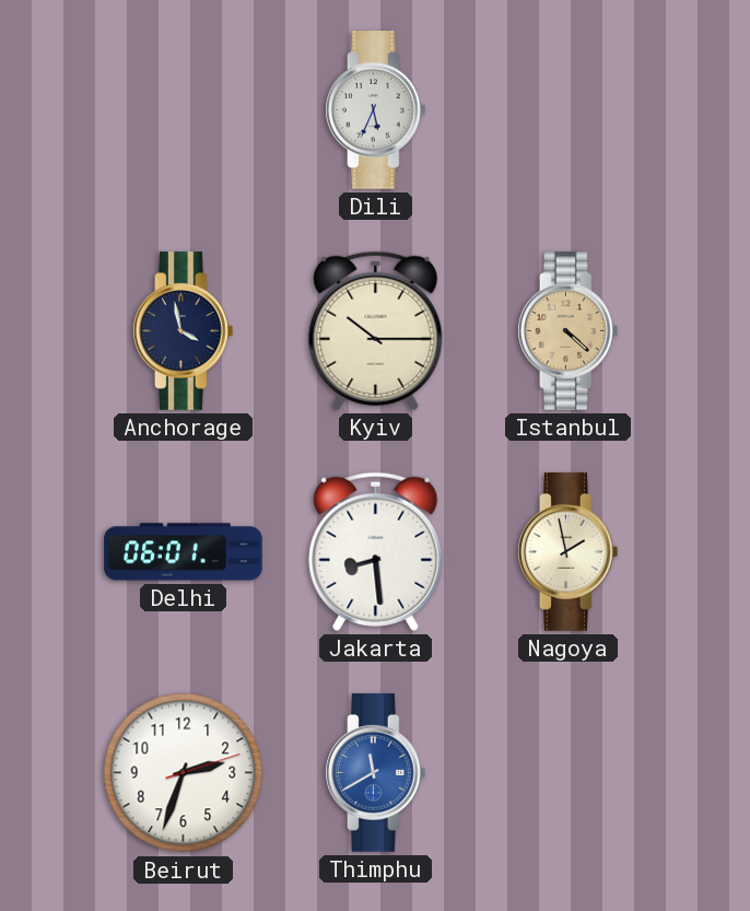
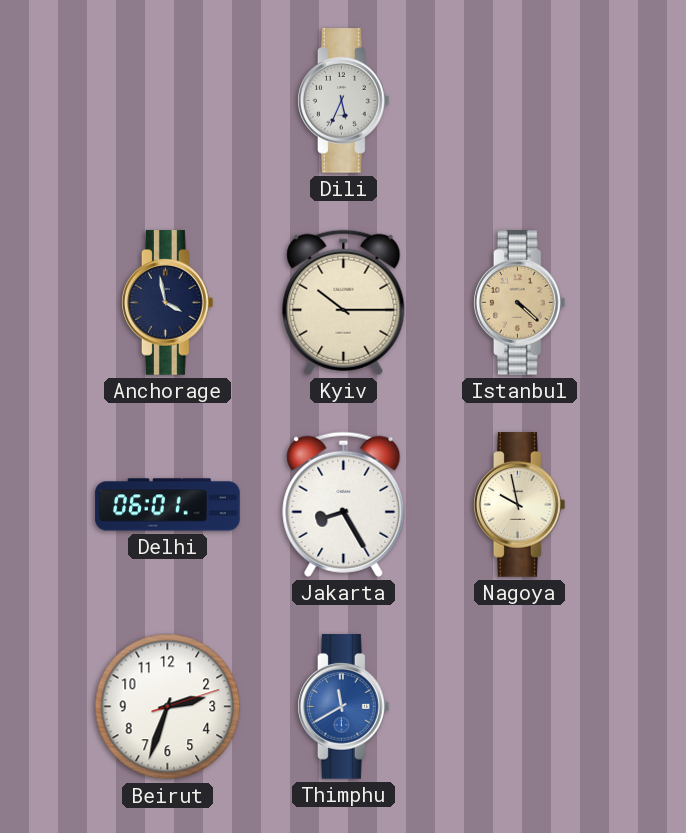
Jakarta: 8:29 -> 8:25
Nagoya: 1:58 -> 9:58
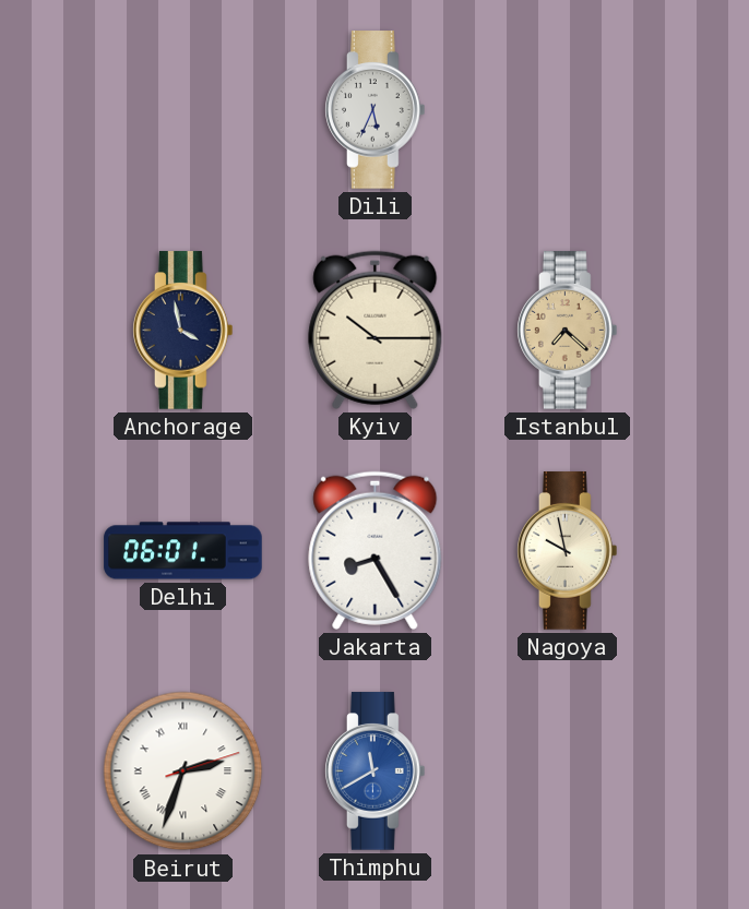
Istanbul: 4:22 -> 7:22
Beirut numerals: Arabic -> Roman
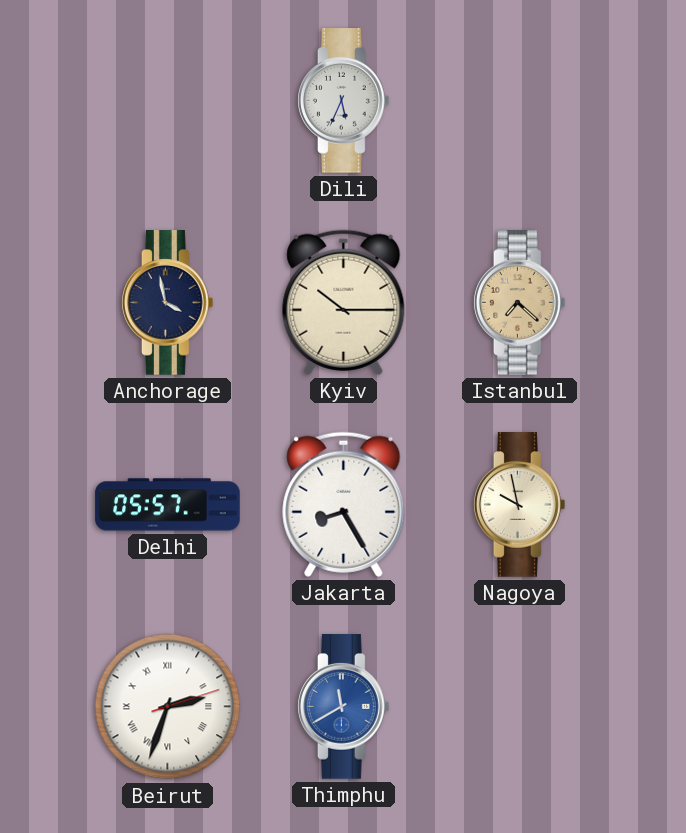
Delhi: 06:01 -> 05:57
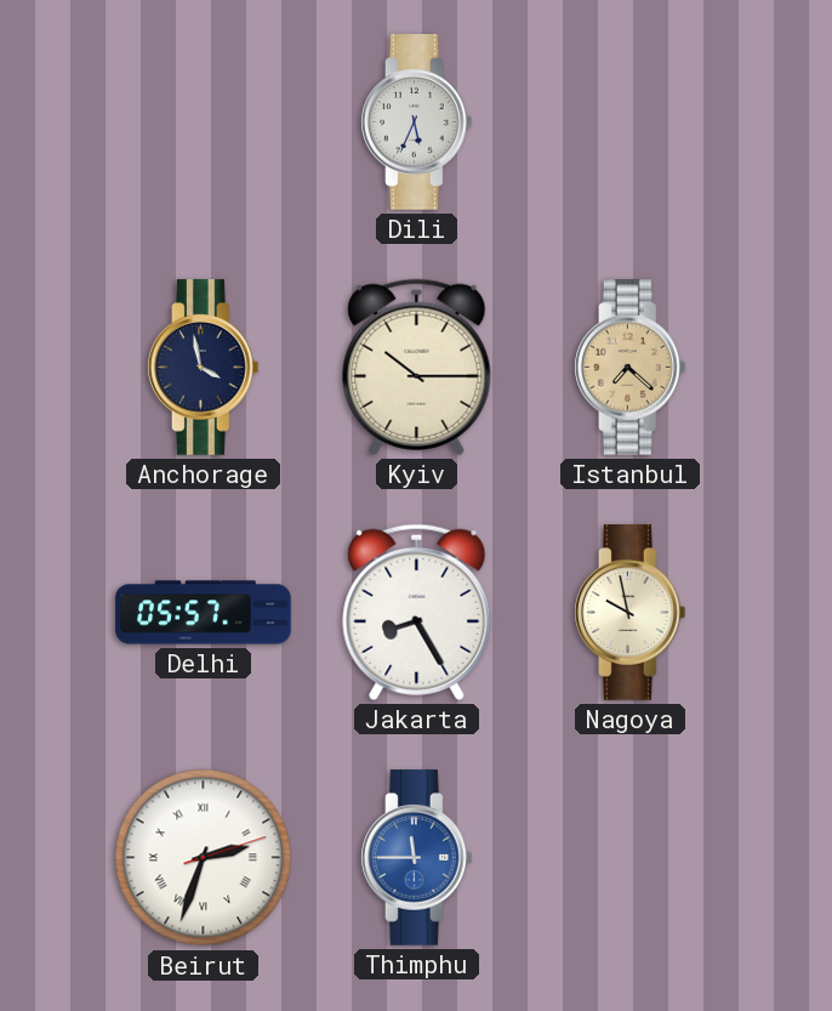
Thimphu: 11:40 -> 11:45
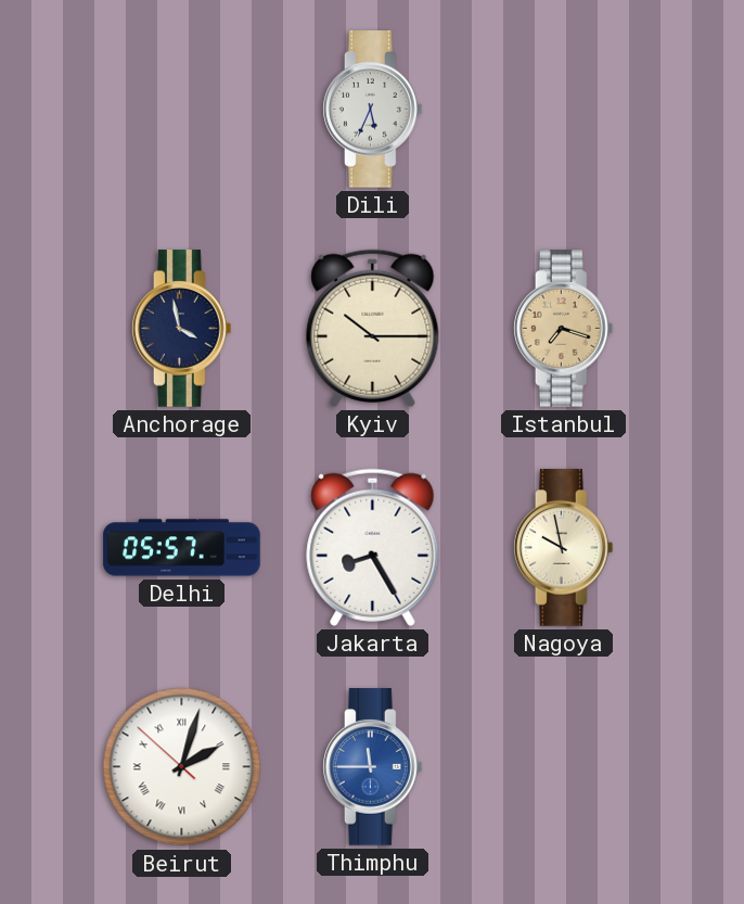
Istanbul: 7:22 -> 7:18
Beirut: 2:33 -> 2:02
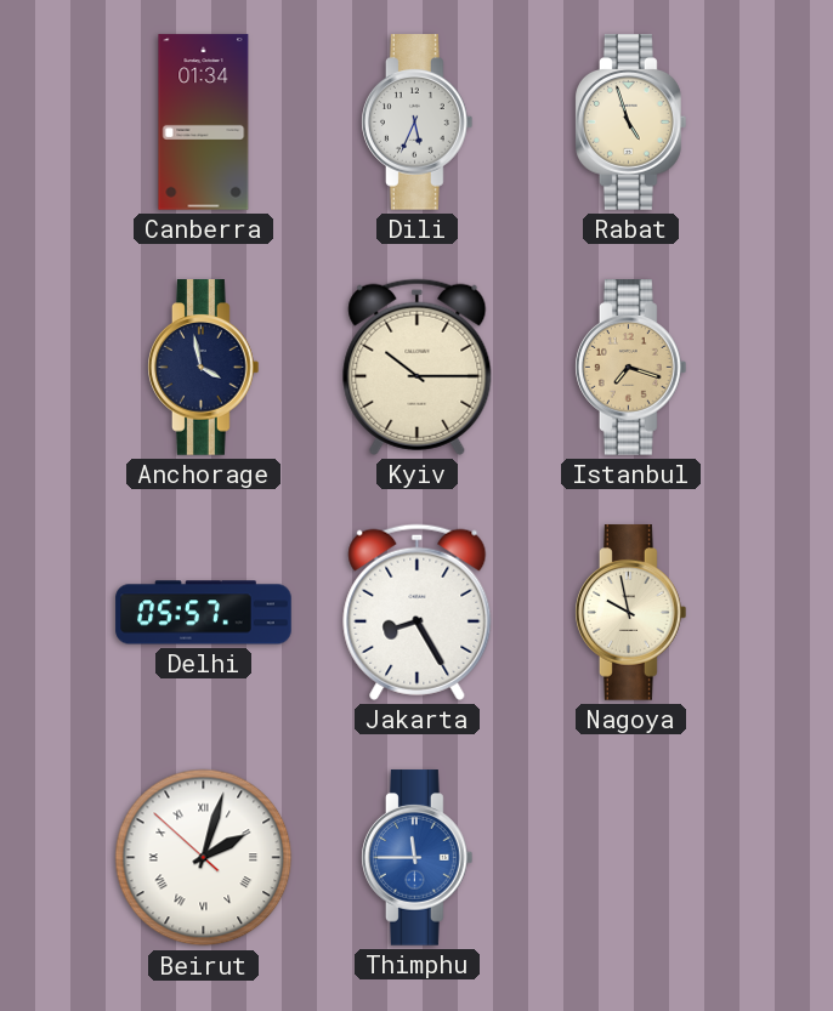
Canberra: none -> 01:34
Rabat: none -> 4:57
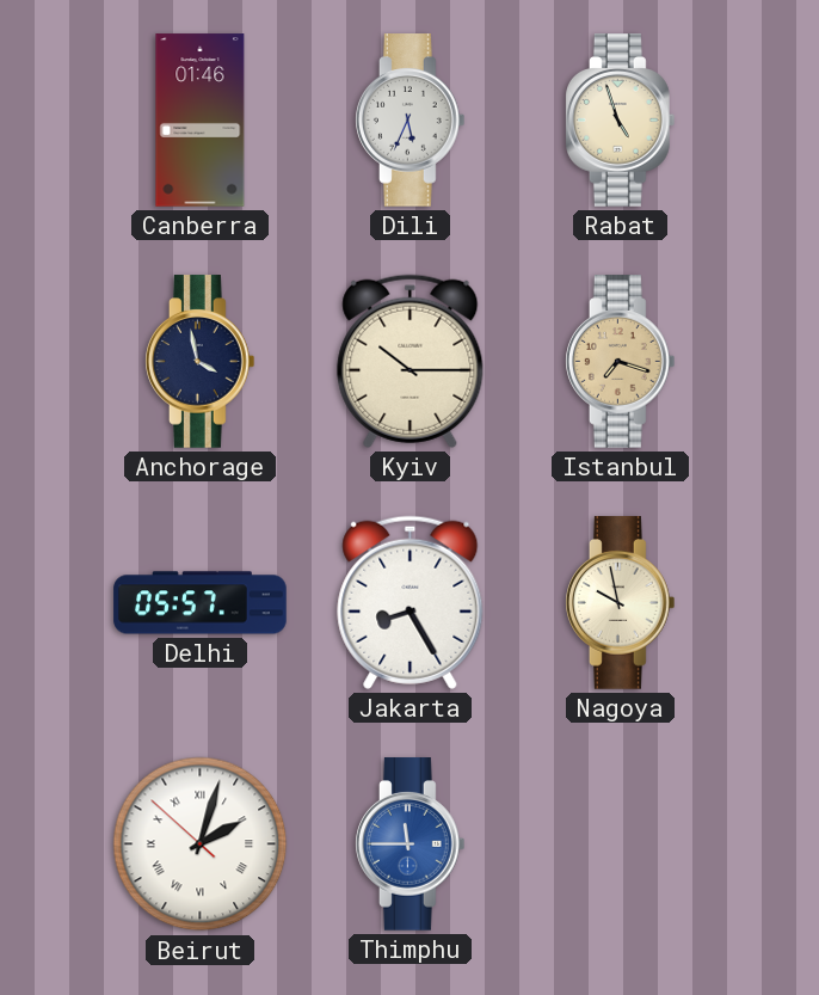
Canberra: 01:34 -> 01:46
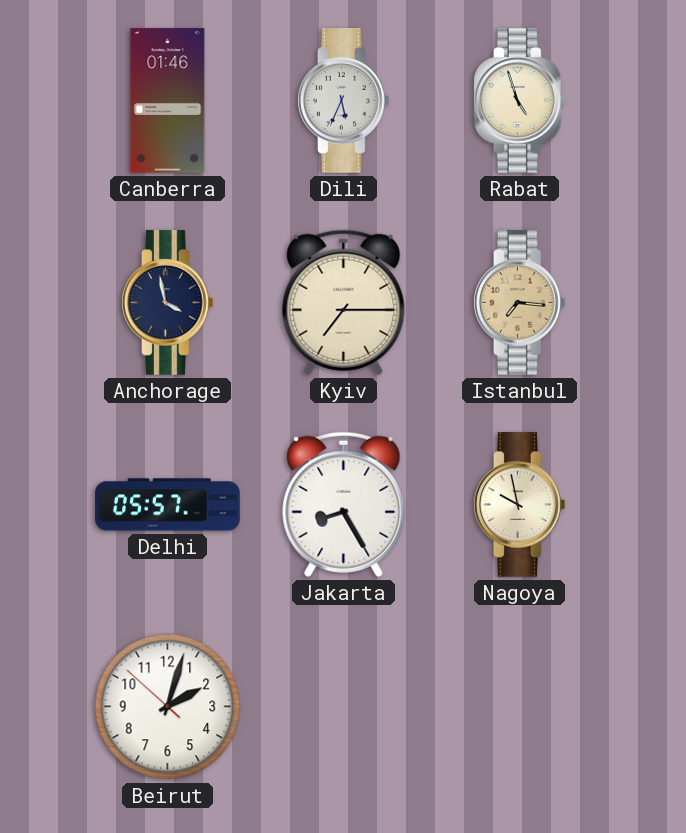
Kyiv: 10:15 -> 7:15
Istanbul: 7:18 -> 7:16
Beirut numerals: Roman -> Arabic
Thimphu: 11:45 -> none
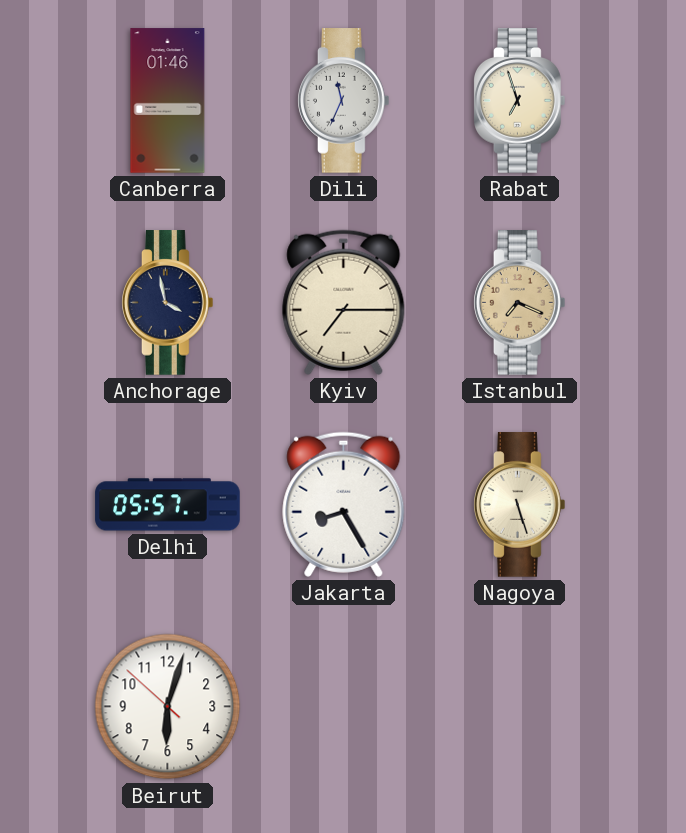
Dili: 5:34 -> 11:34
Rabat: 4:57 -> 6:57
Istanbul: 7:16 -> 7:19
Nagoya: 9:58 -> 5:27
Beirut: 2:02 -> 6:02
